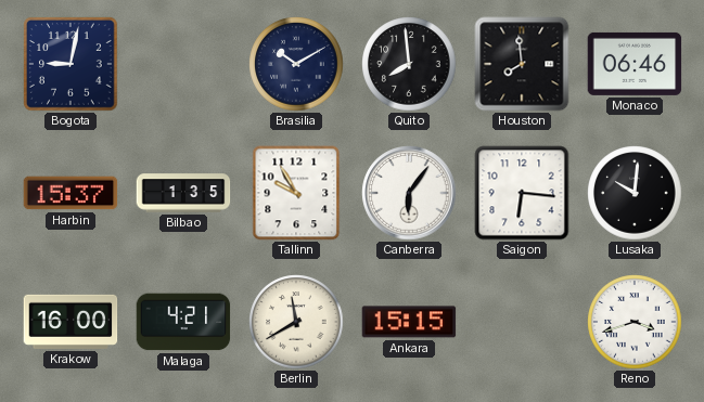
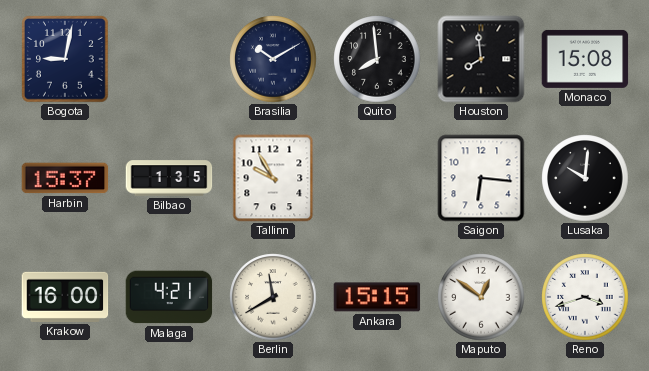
Monaco: 06:46 -> 15:08
Canberra: 6:06 -> none
Maputo: none -> 12:51
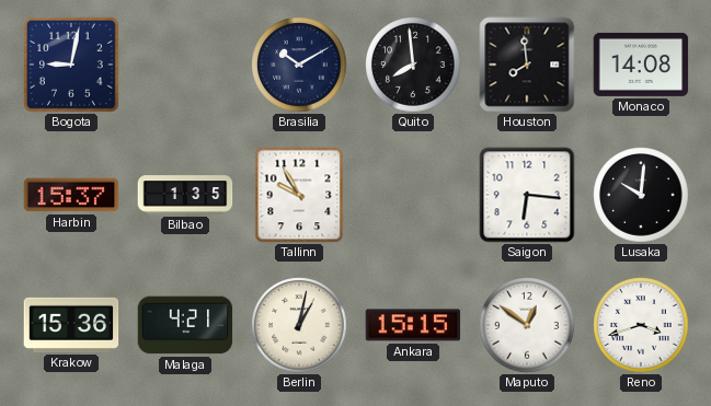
Monaco: 15:08 -> 14:08
Krakow: 16:00 -> 15:36
Berlin: 11:40 -> 1:02
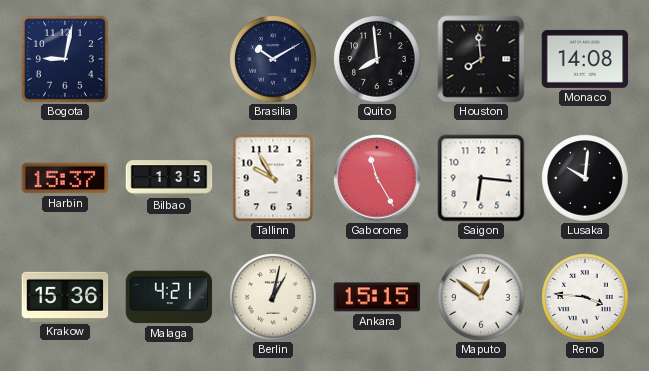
Gaborone: none -> 11:25
Reno: 3:42 -> 3:46
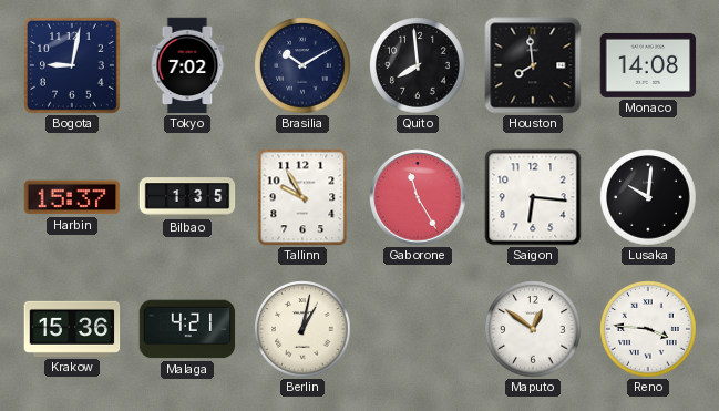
Tokyo: none -> 7:02
Ankara: 15:15 -> none
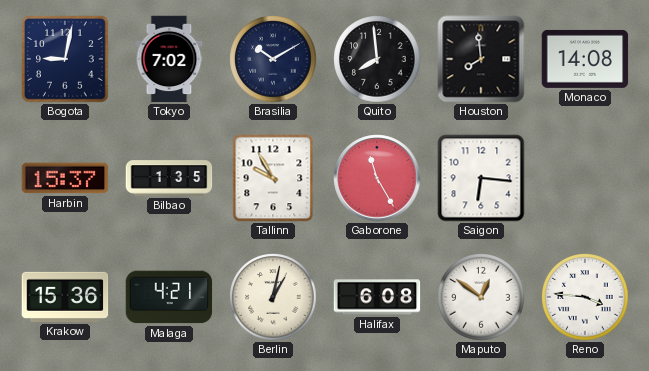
Lusaka: 10:01 -> none
Halifax: none -> 6:08
